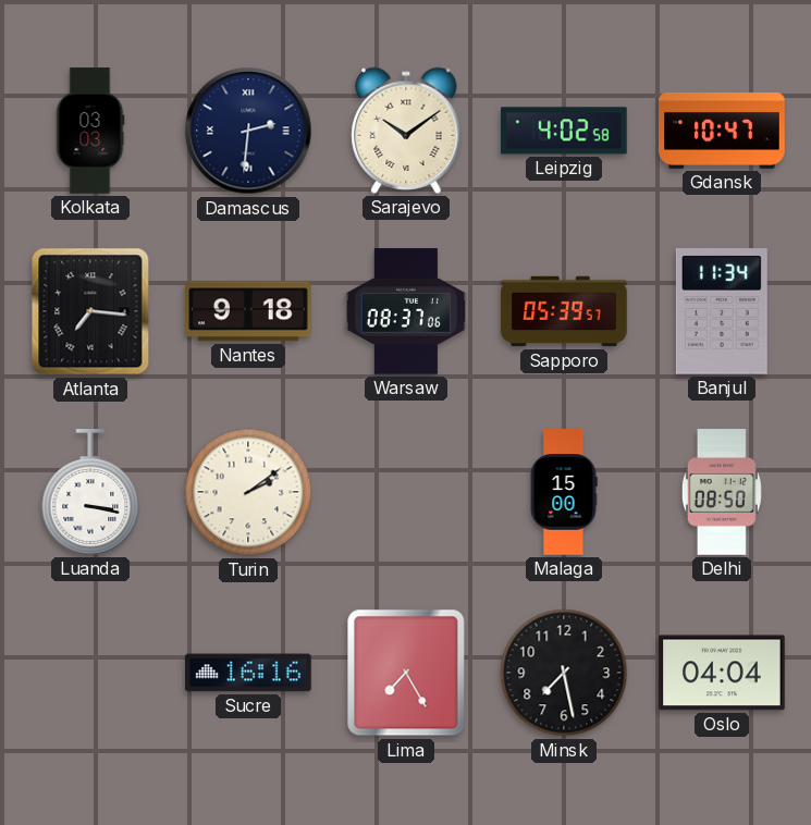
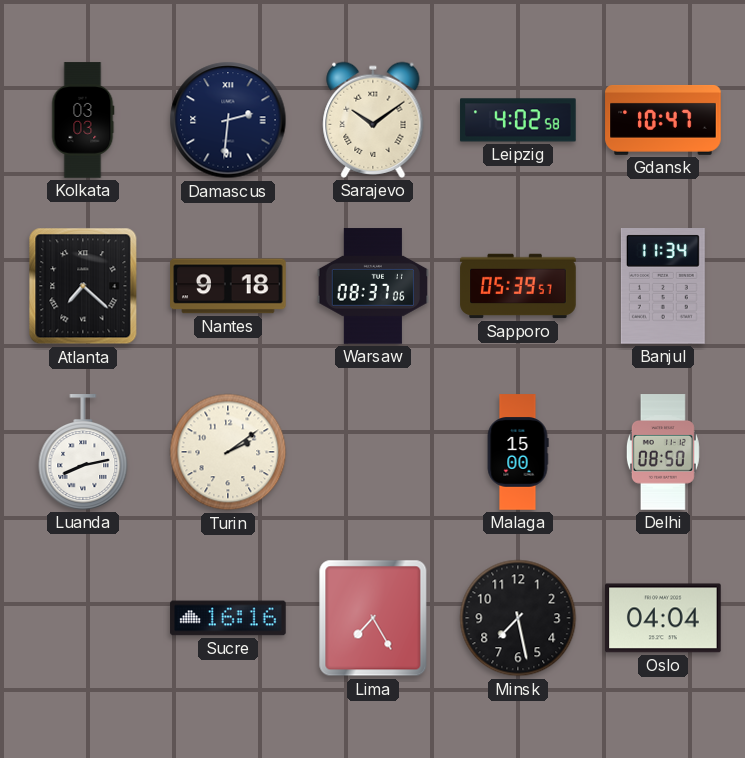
Atlanta: 7:16 -> 7:22
Luanda: 3:17 -> 8:13
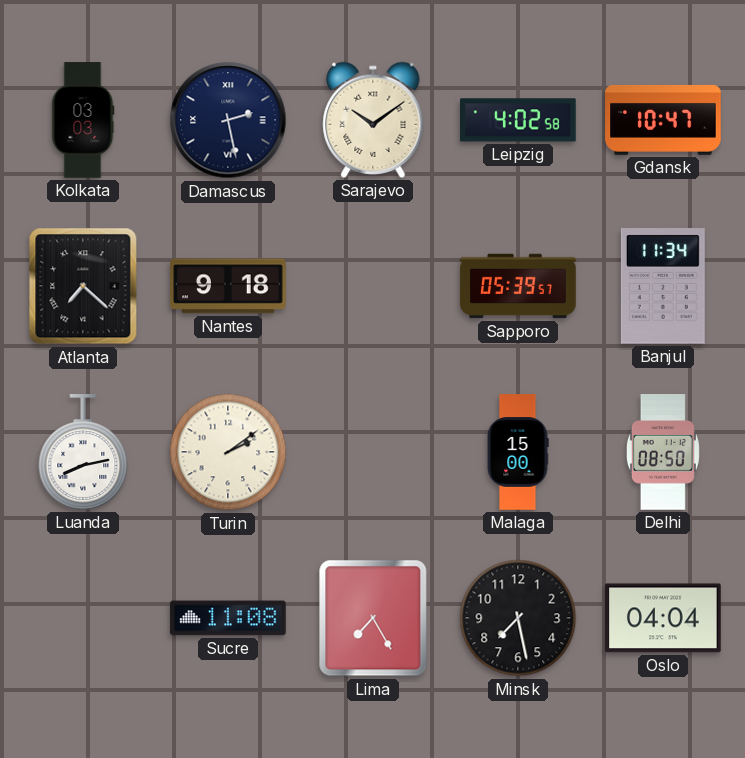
Damascus: 2:31 -> 2:28
Warsaw: 08:37 -> none
Sucre: 16:16 -> 11:08
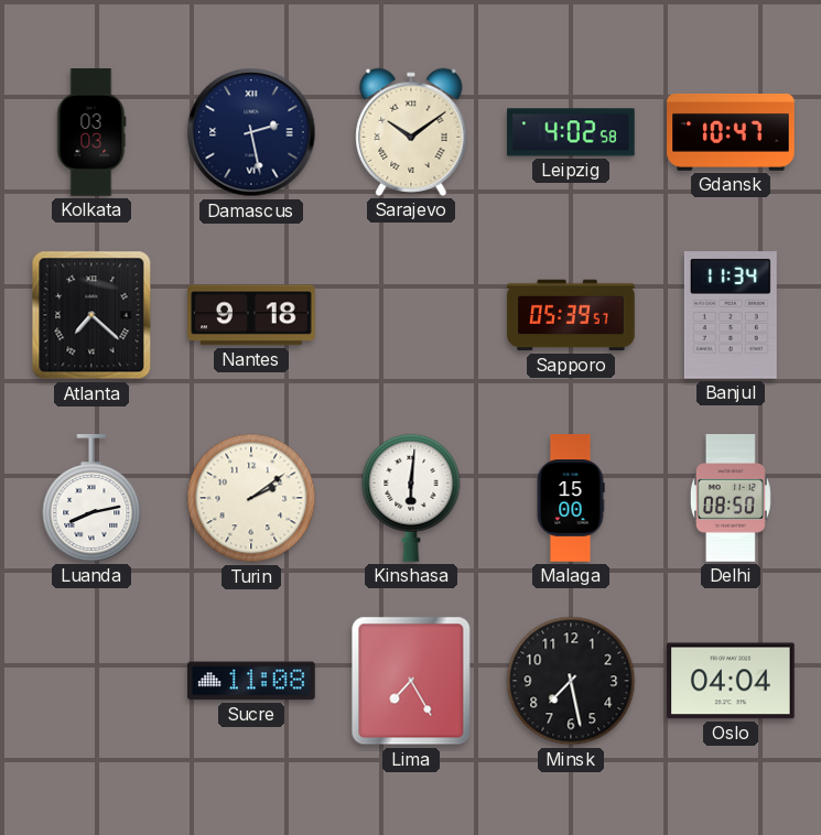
Kinshasa: none -> 6:01
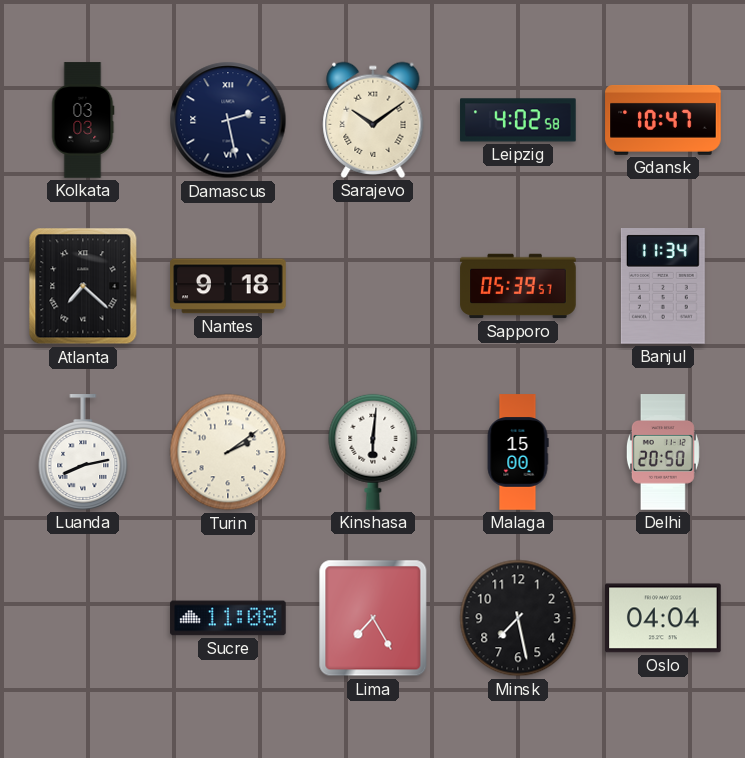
Delhi: 08:50 -> 20:50
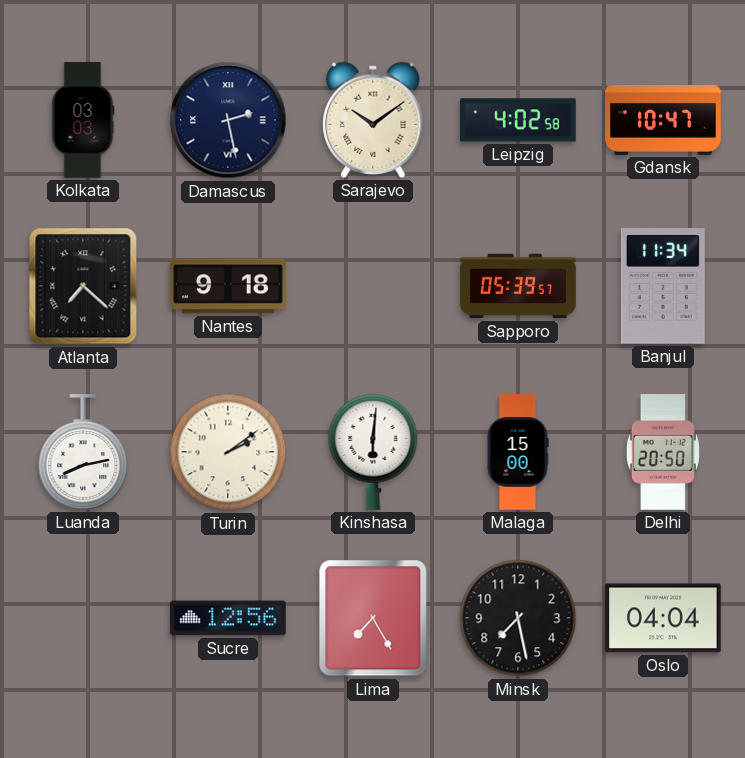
Sucre: 11:08 -> 12:56
